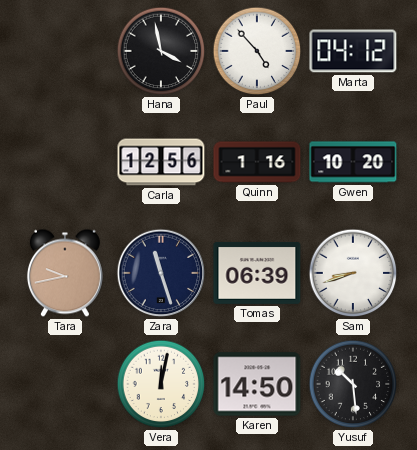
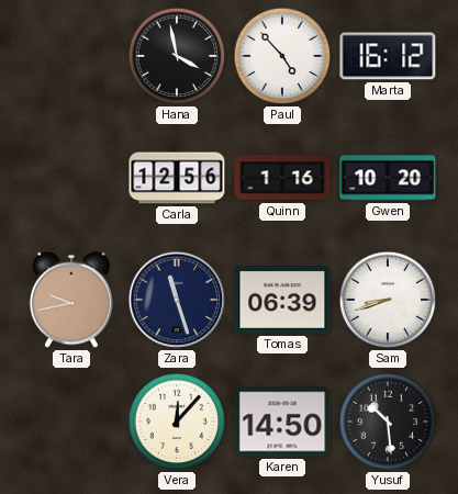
Marta: 04:12 -> 16:12
Vera: 12:02 -> 12:07
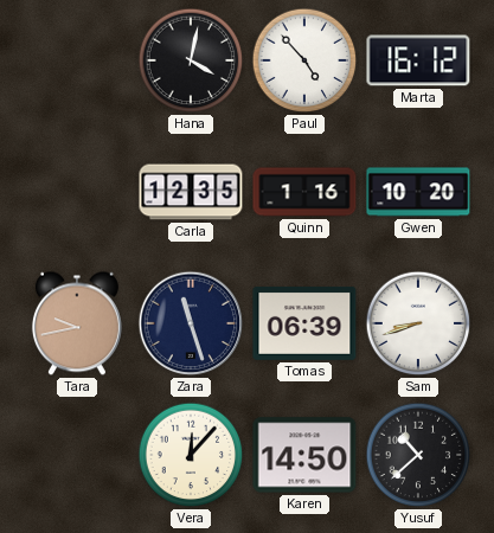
Hana: 3:58 -> 4:02
Carla: 12:56 -> 12:35
Yusuf: 10:29 -> 10:38
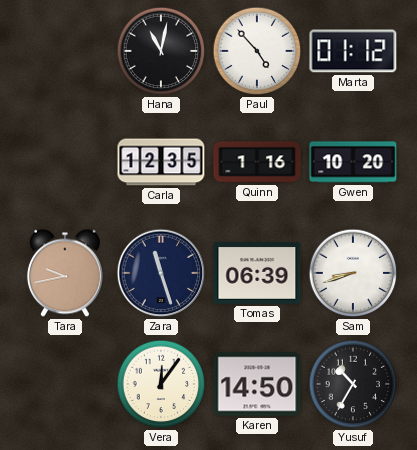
Hana: 4:02 -> 11:02
Marta: 16:12 -> 01:12
Vera: 12:07 -> 12:06
Yusuf: 10:38 -> 10:35
